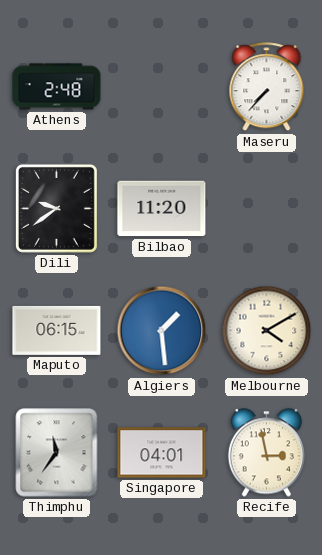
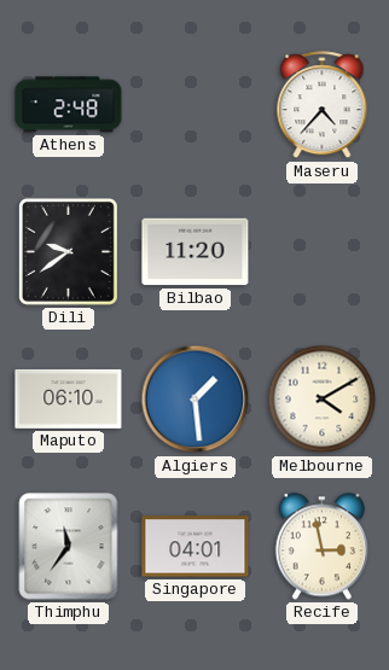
Maseru: 7:37 -> 4:37
Maputo: 06:15 -> 06:10
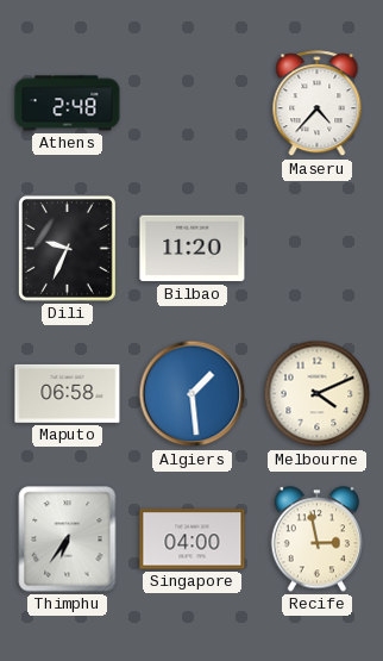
Dili: 9:39 -> 9:34
Maputo: 06:10 -> 06:58
Melbourne: 4:10 -> 4:11
Thimphu: 11:36 -> 6:36
Singapore: 04:01 -> 04:00
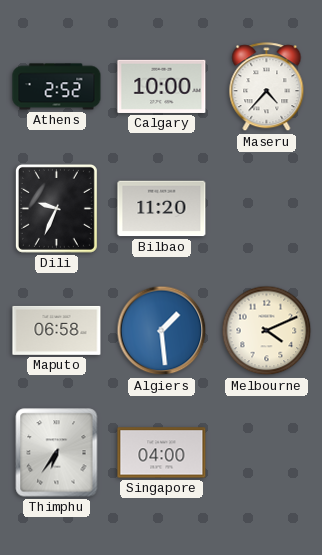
Athens: 2:48 -> 2:52
Calgary: none -> 10:00
Recife: 2:58 -> none
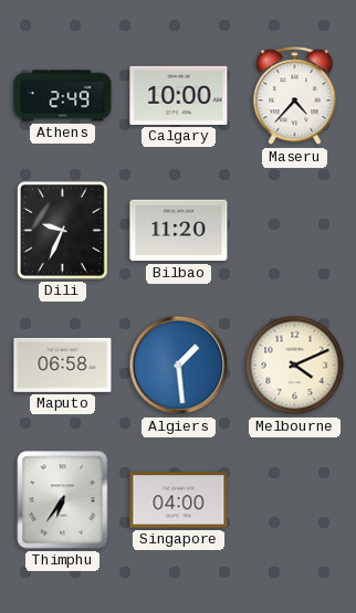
Athens: 2:52 -> 2:49
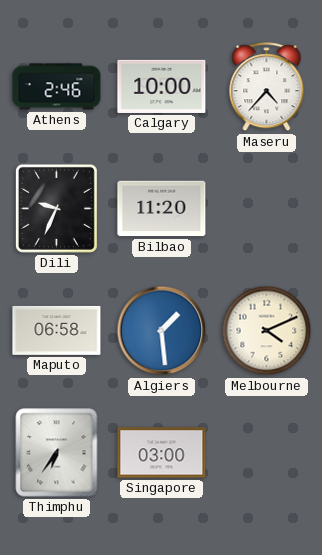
Athens: 2:49 -> 2:46
Singapore: 04:00 -> 03:00
